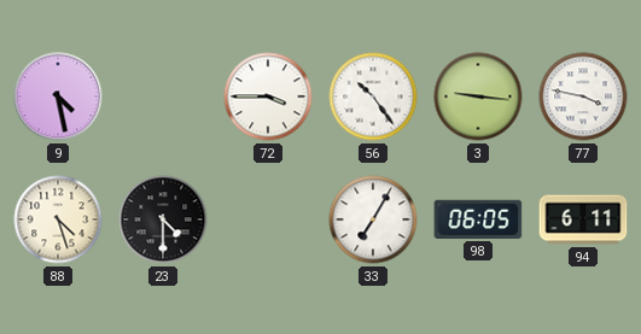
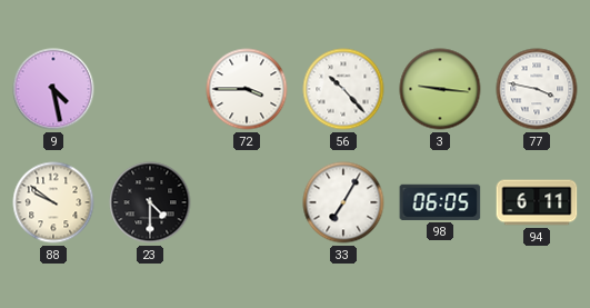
56: 10:24 -> 10:23
88: 4:27 -> 9:51
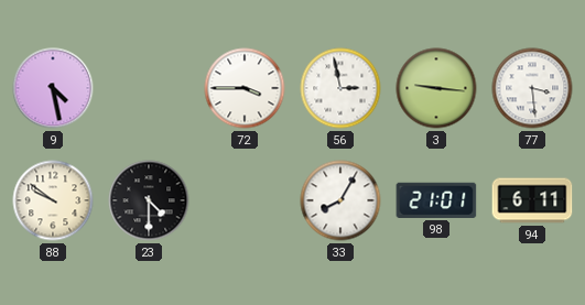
56: 10:23 -> 2:58
77: 3:47 -> 3:29
33: 7:05 -> 8:05
98: 06:05 -> 21:01
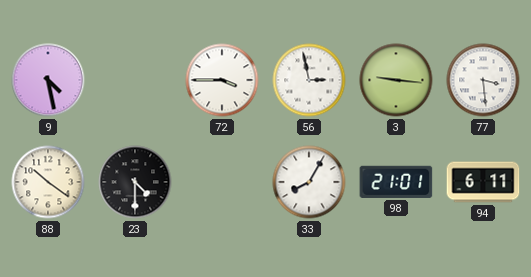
88: 9:51 -> 10:21
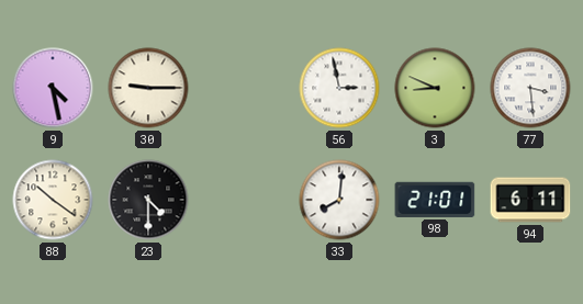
30: none -> 9:15
72: 3:45 -> none
3: 9:16 -> 8:49
33: 8:05 -> 8:01
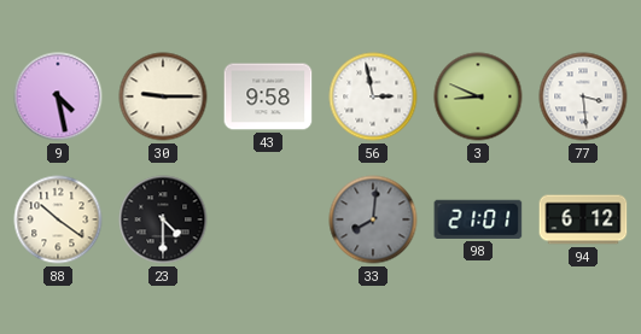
43: none -> 9:58
33 dial: white -> grey
94: 6:11 -> 6:12
